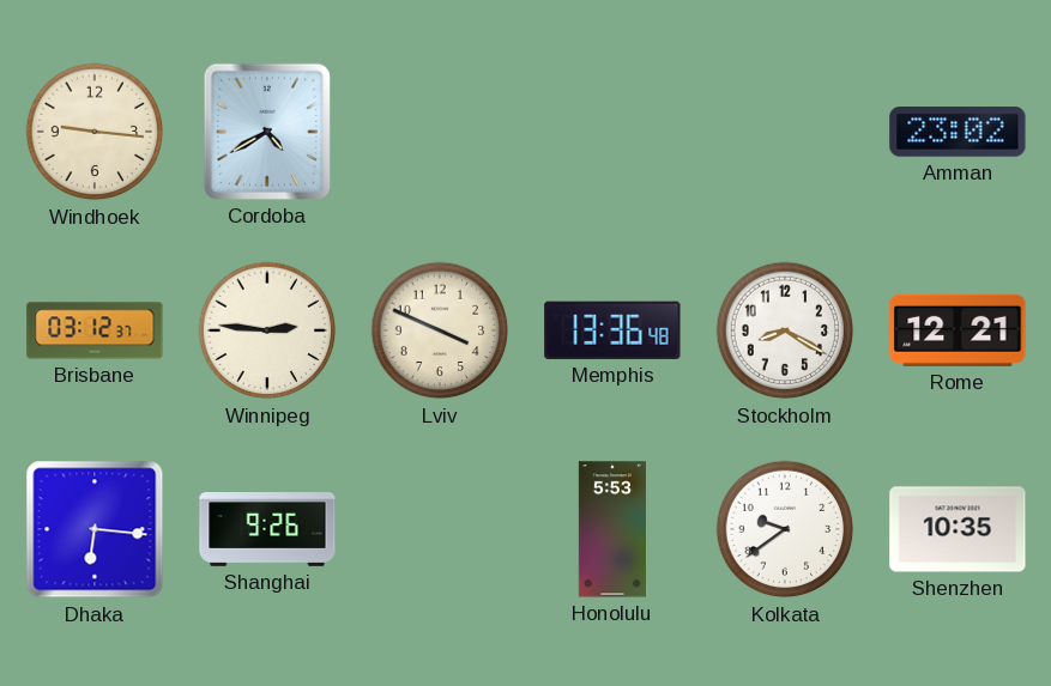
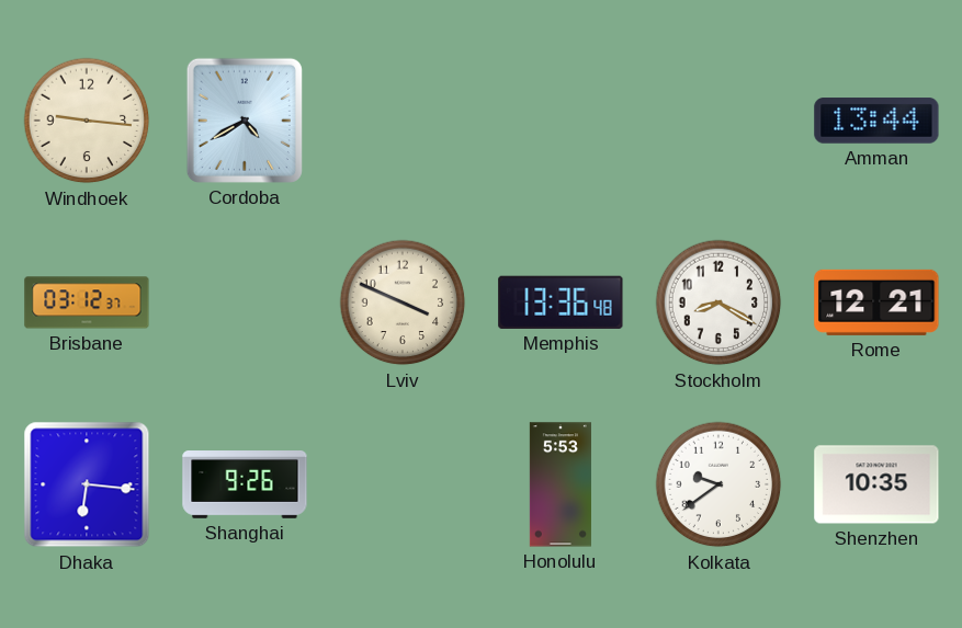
Amman: 23:02 -> 13:44
Winnipeg: 2:46 -> none
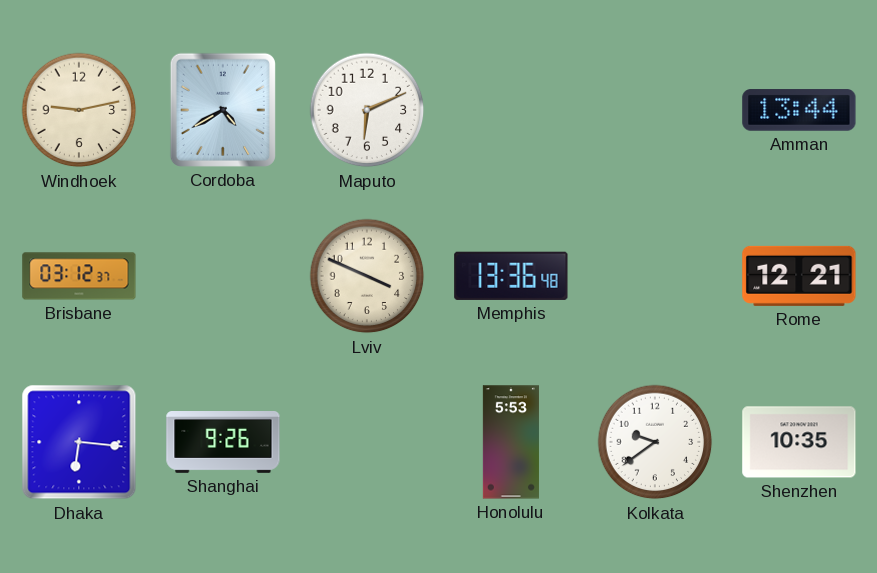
Windhoek: 9:16 -> 9:13
Maputo: none -> 6:11
Stockholm: 8:20 -> none
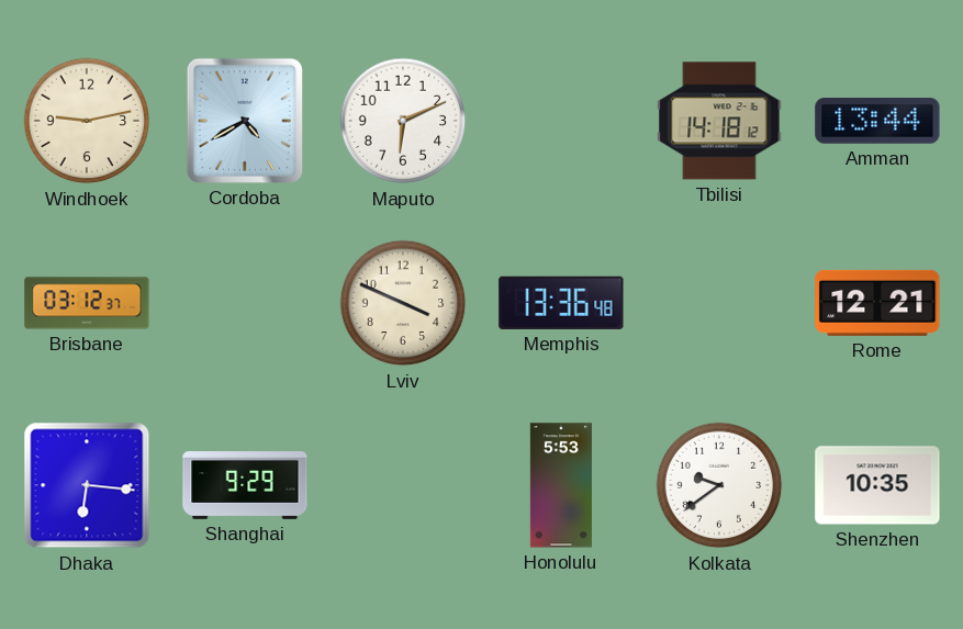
Tbilisi: none -> 14:18
Shanghai: 9:26 -> 9:29
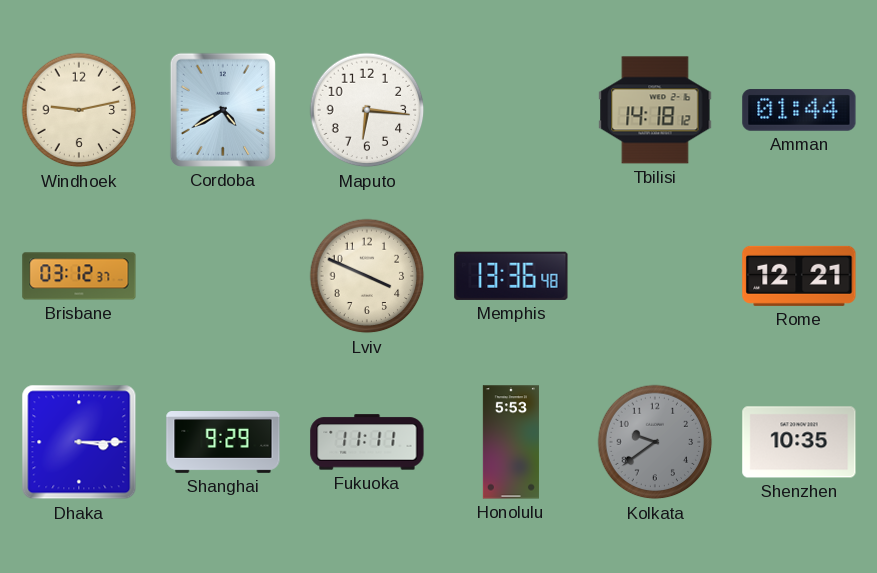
Maputo: 6:11 -> 6:16
Amman: 13:44 -> 01:44
Dhaka: 6:16 -> 3:15
Fukuoka: none -> 11:11
Kolkata dial: white -> grey
